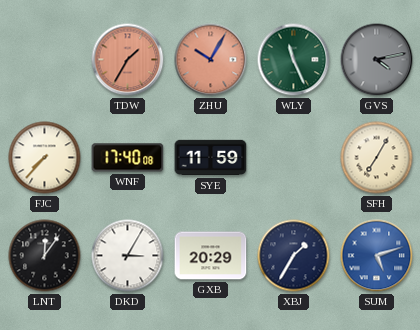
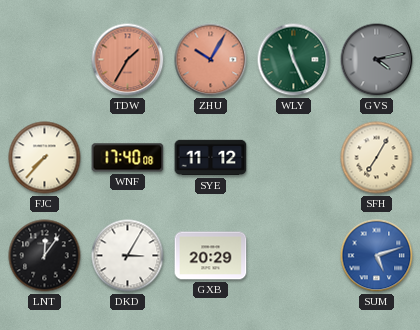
SYE: 11:59 -> 11:12
XBJ: 1:35 -> none
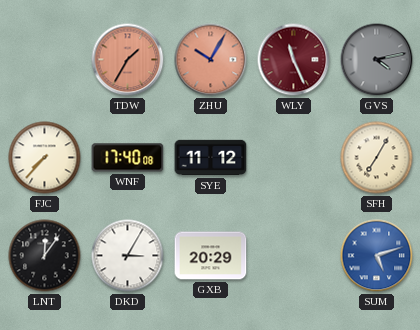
WLY dial: green -> burgundy
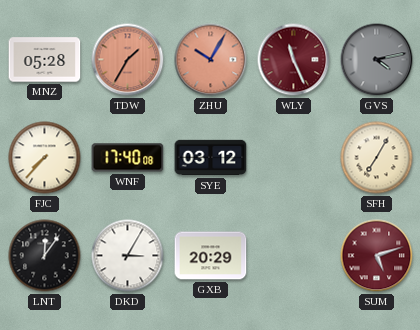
MNZ: none -> 05:28
SYE: 11:12 -> 03:12
SUM dial: blue -> burgundy
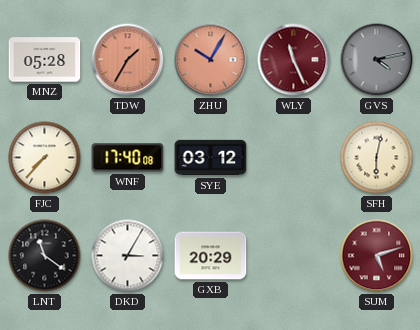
SFH: 7:05 -> 6:02
LNT: 12:06 -> 11:21
